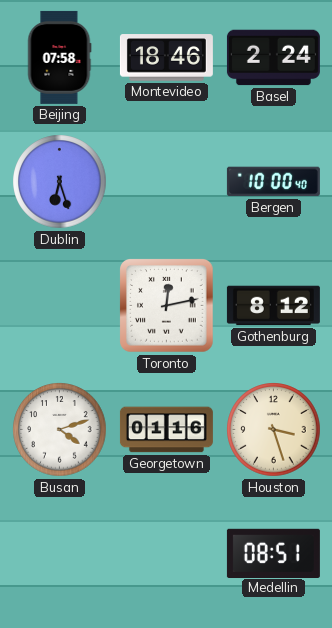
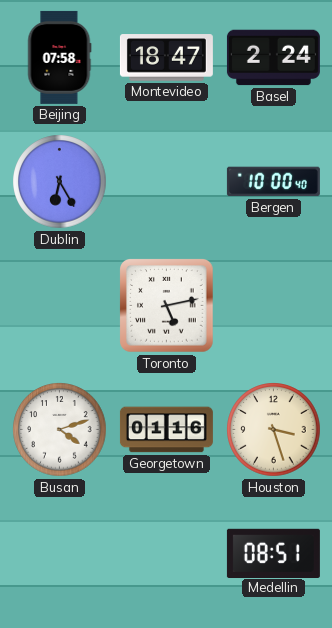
Montevideo: 18:46 -> 18:47
Dublin: 6:27 -> 6:25
Toronto: 12:13 -> 5:13
Gothenburg: 8:12 -> none
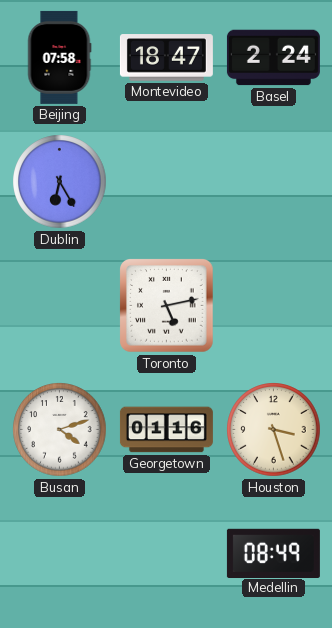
Bergen: 10:00 -> none
Medellin: 08:51 -> 08:49
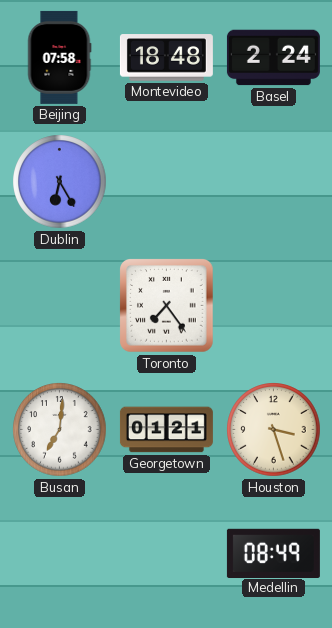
Montevideo: 18:47 -> 18:48
Toronto: 5:13 -> 7:24
Busan: 4:12 -> 7:01
Georgetown: 01:16 -> 01:21
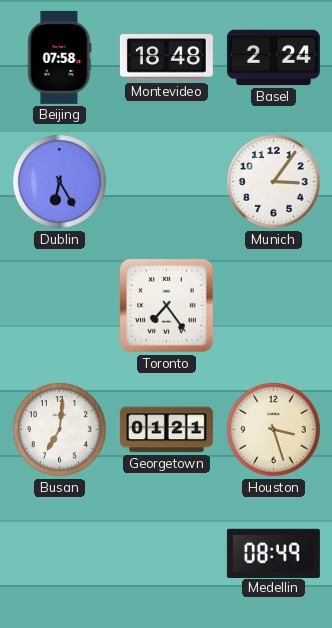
Munich: none -> 3:06
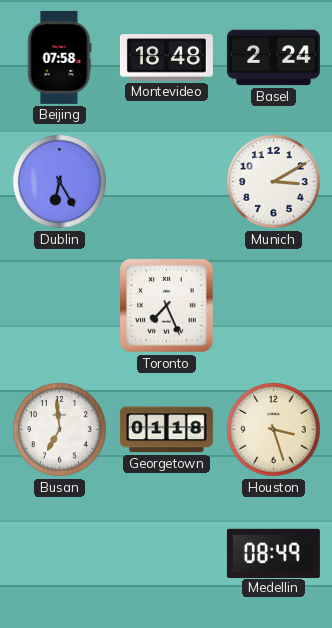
Munich: 3:06 -> 3:10
Toronto: 7:24 -> 7:26
Busan: 7:01 -> 6:59
Georgetown: 01:21 -> 01:18
